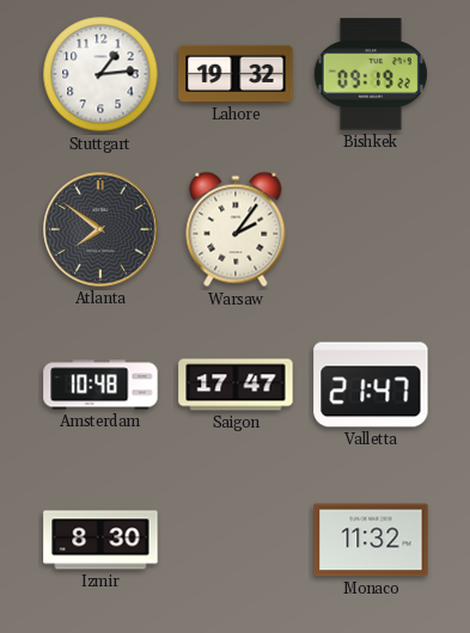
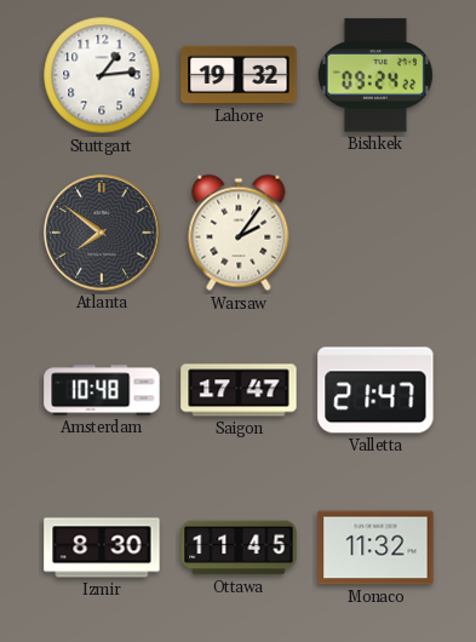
Bishkek: 09:19 -> 09:24
Ottawa: none -> 11:45
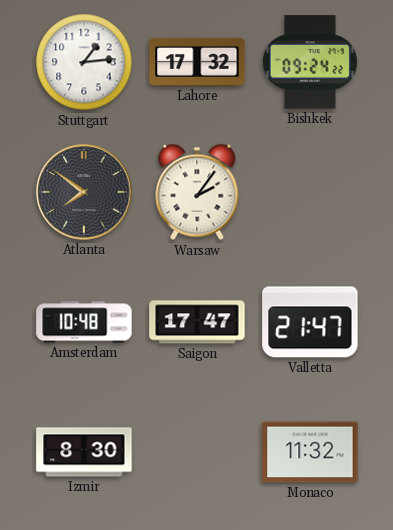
Lahore: 19:32 -> 17:32
Ottawa: 11:45 -> none
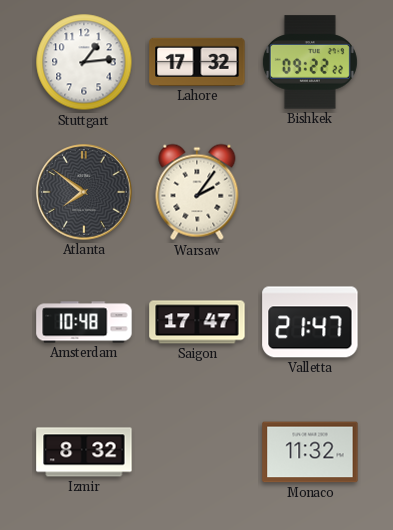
Bishkek: 09:24 -> 09:22
Izmir: 8:30 -> 8:32
